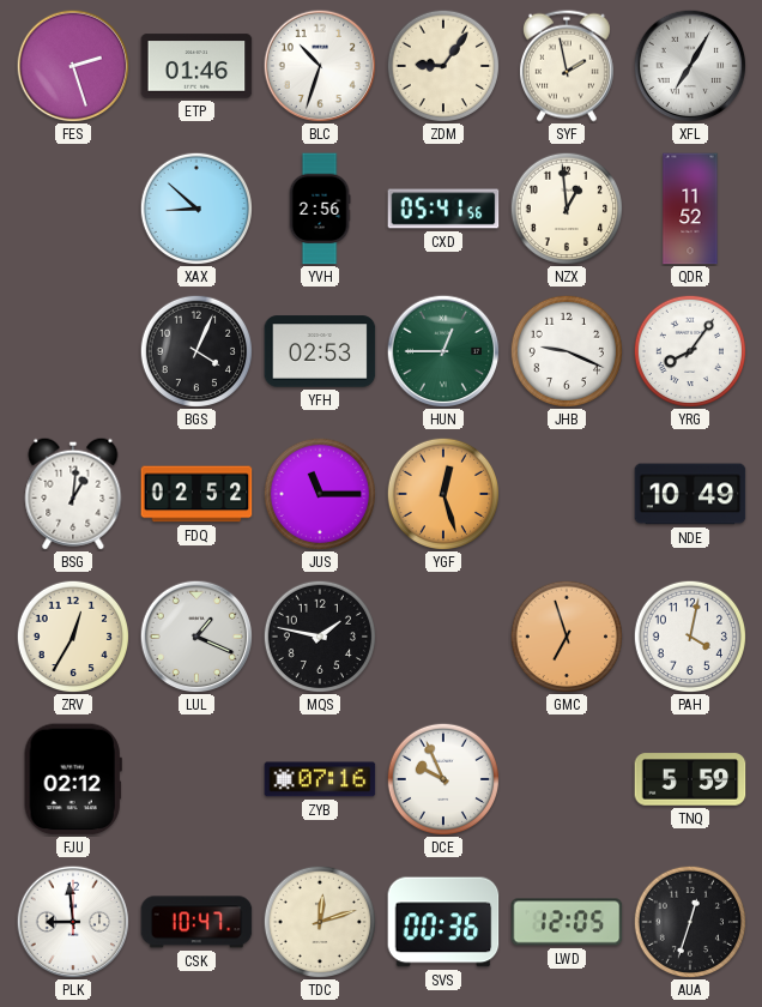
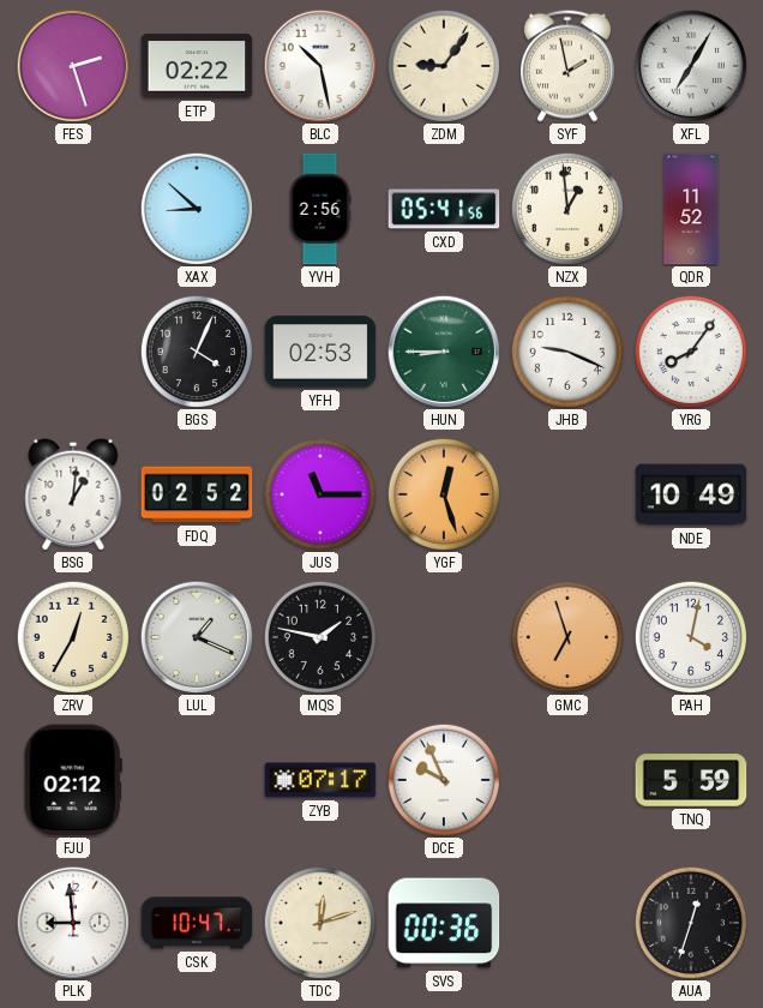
ETP: 01:46 -> 02:22
BLC: 10:33 -> 10:28
HUN: 12:45 -> 8:45
ZYB: 07:16 -> 07:17
LWD: 12:05 -> none
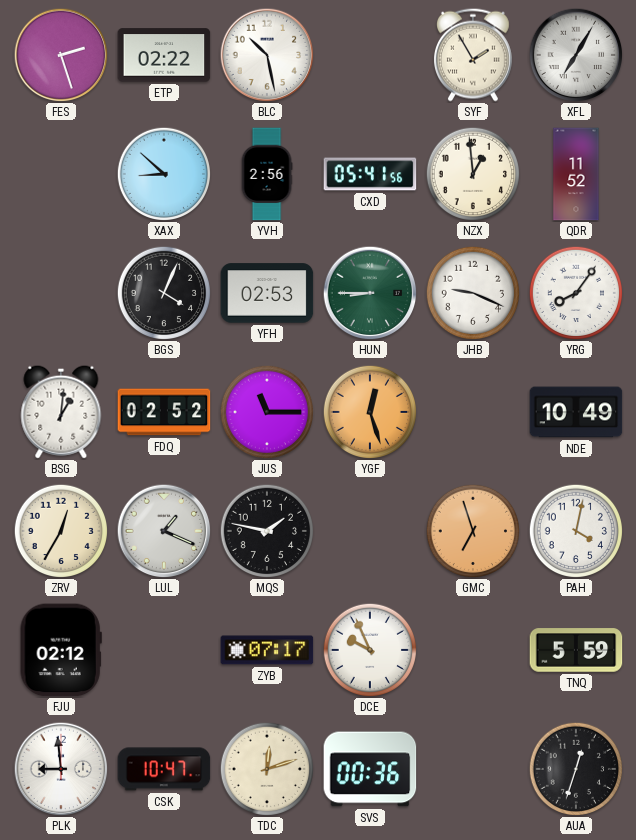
ZDM: 9:06 -> none
SYF: 1:58 -> 1:55
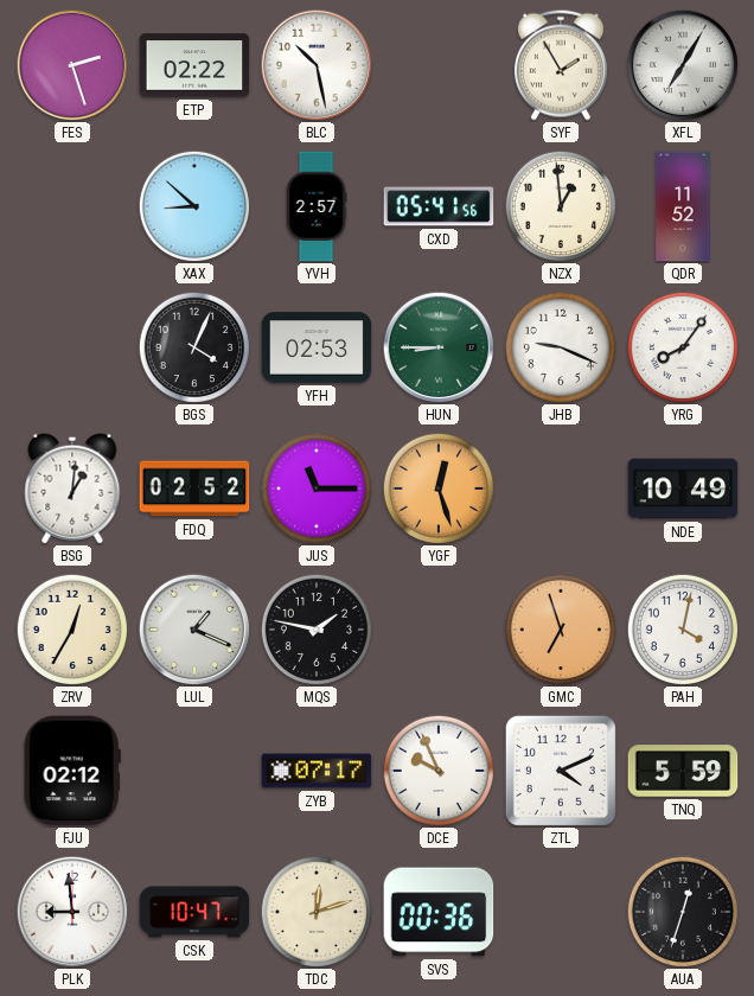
YVH: 2:56 -> 2:57
ZTL: none -> 4:11
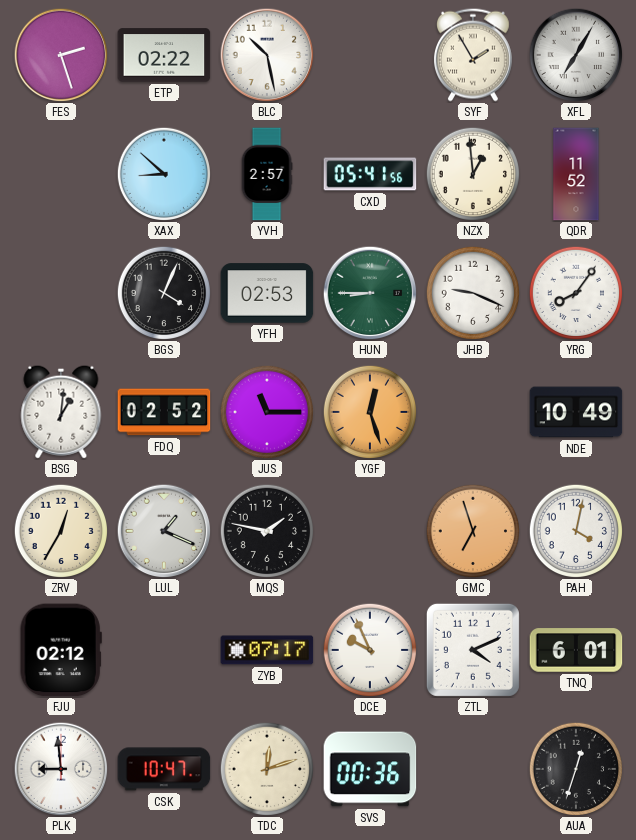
TNQ: 5:59 -> 6:01
